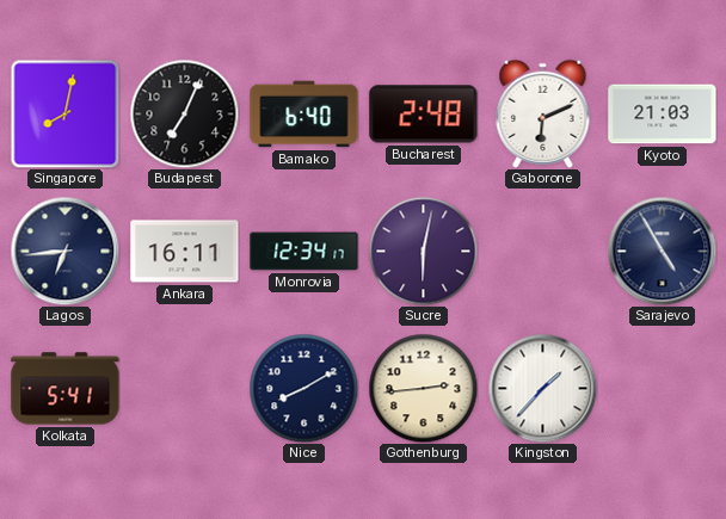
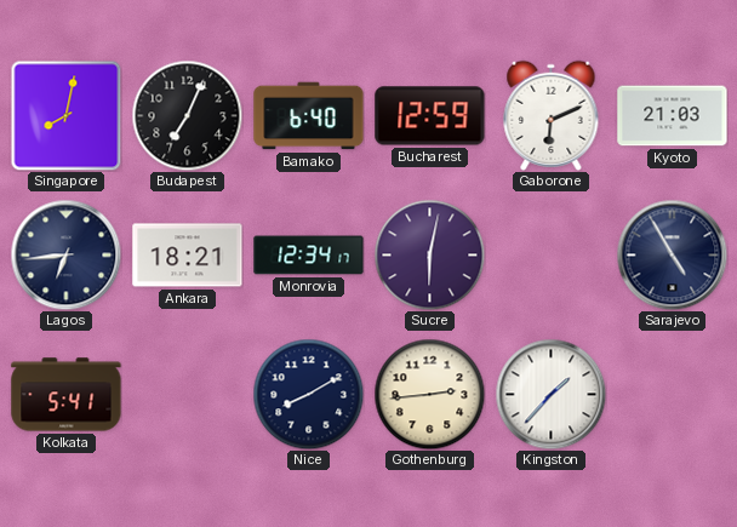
Bucharest: 2:48 -> 12:59
Ankara: 16:11 -> 18:21
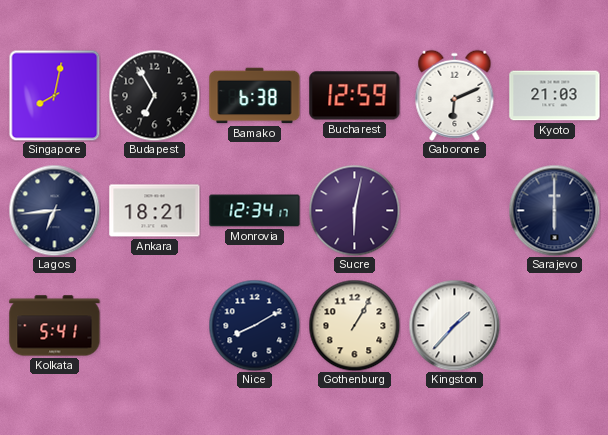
Budapest: 7:04 -> 6:55
Bamako: 6:40 -> 6:38
Sarajevo: 4:55 -> 6:00
Gothenburg: 2:44 -> 1:05
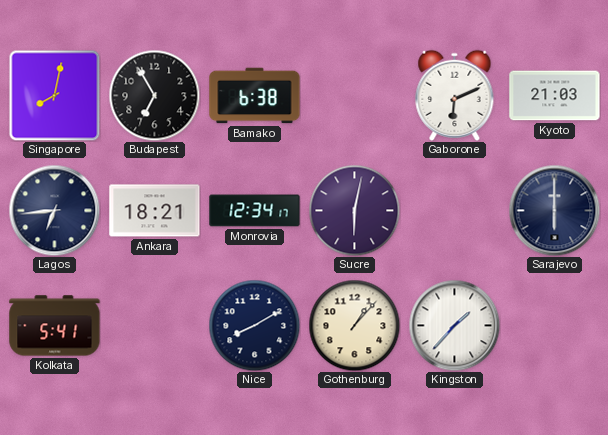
Bucharest: 12:59 -> none
Gothenburg: 1:05 -> 1:07
